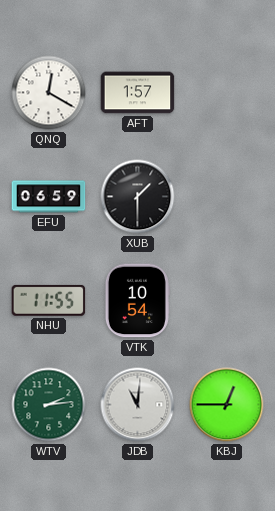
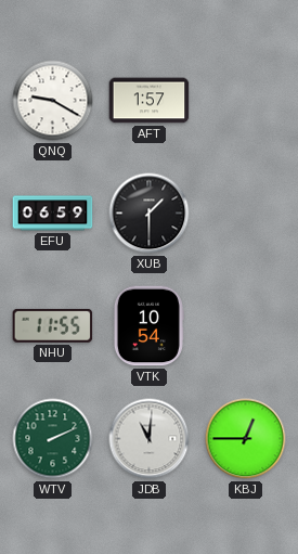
QNQ: 12:20 -> 9:20
WTV: 2:14 -> 2:11
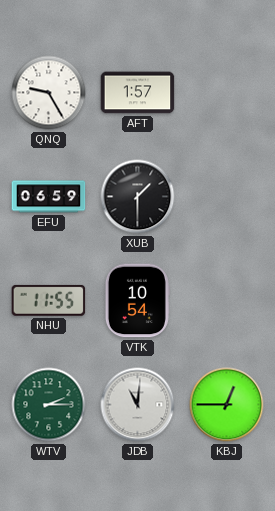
QNQ: 9:20 -> 9:25
WTV: 2:11 -> 2:15
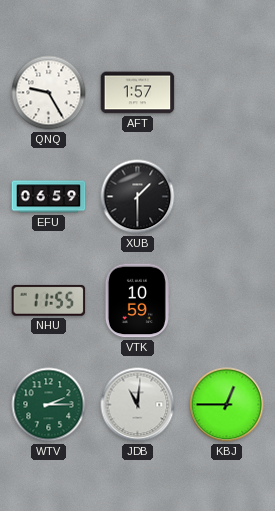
VTK: 10:54 -> 10:59
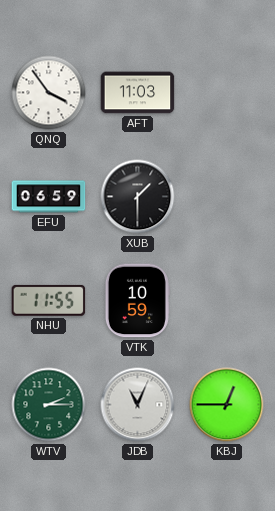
QNQ: 9:25 -> 3:54
AFT: 1:57 -> 11:03
JDB: 11:01 -> 11:04
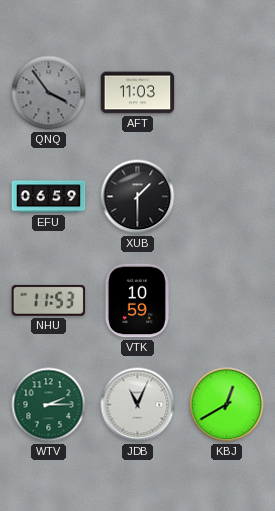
QNQ dial: white -> grey
NHU: 11:55 -> 11:53
KBJ: 12:45 -> 12:40
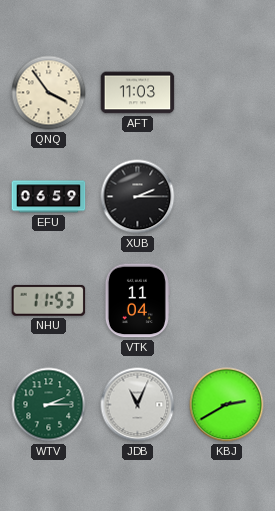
QNQ dial: grey -> cream
XUB: 1:30 -> 2:15
VTK: 10:59 -> 11:04
KBJ: 12:40 -> 2:40
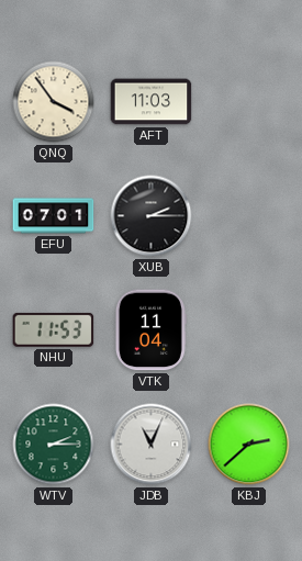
EFU: 06:59 -> 07:01
KBJ: 2:40 -> 2:38
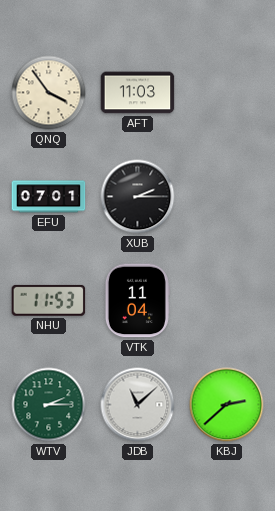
JDB: 11:04 -> 11:08
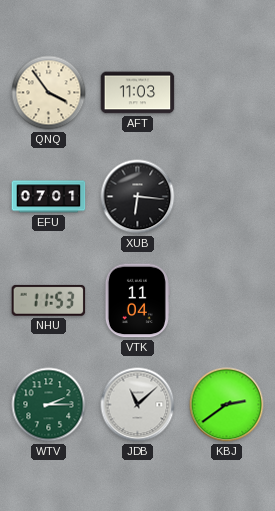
XUB: 2:15 -> 6:16
KBJ: 2:38 -> 2:39
